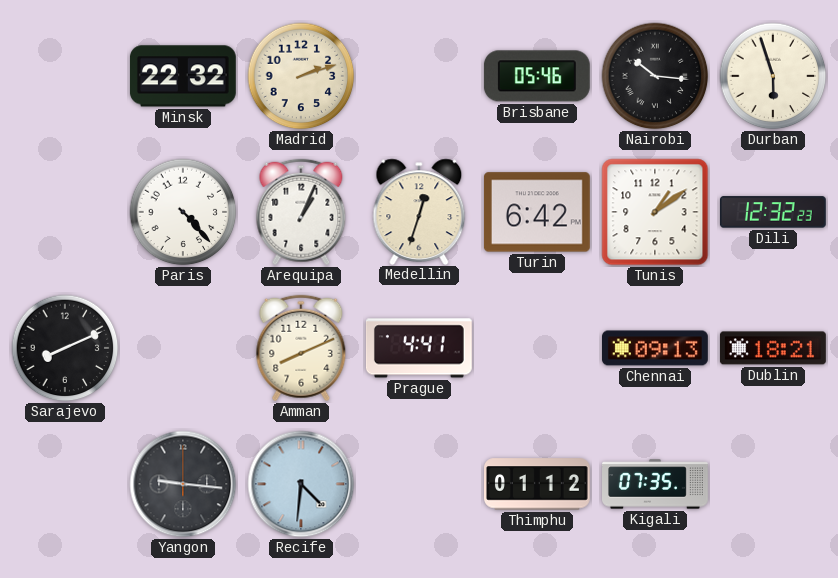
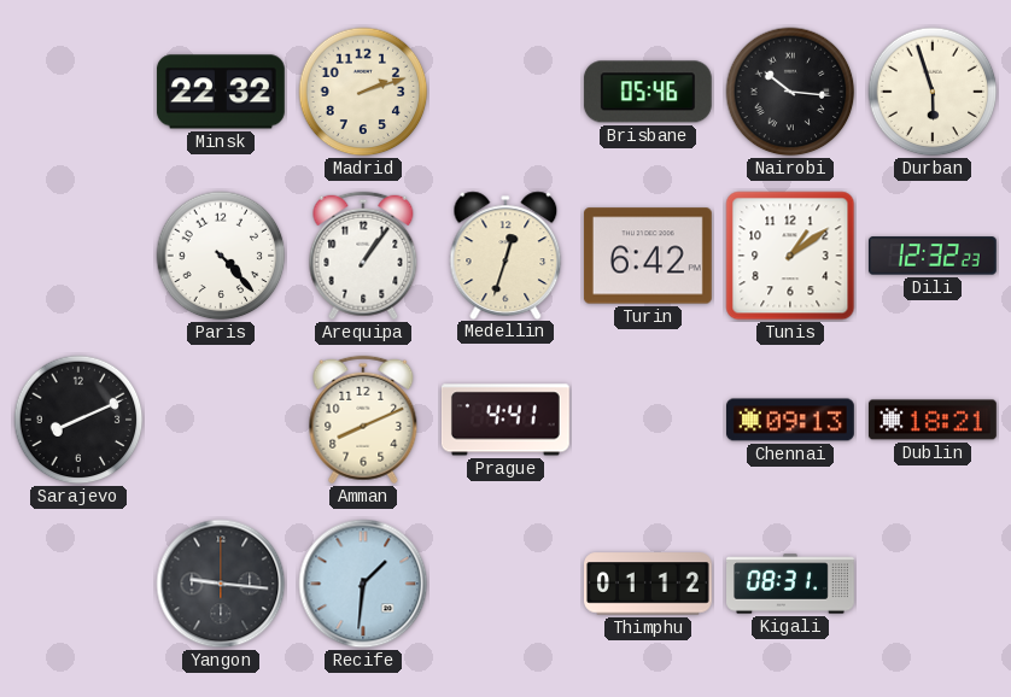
Arequipa: 1:04 -> 1:06
Recife: 4:31 -> 1:31
Kigali: 07:35 -> 08:31
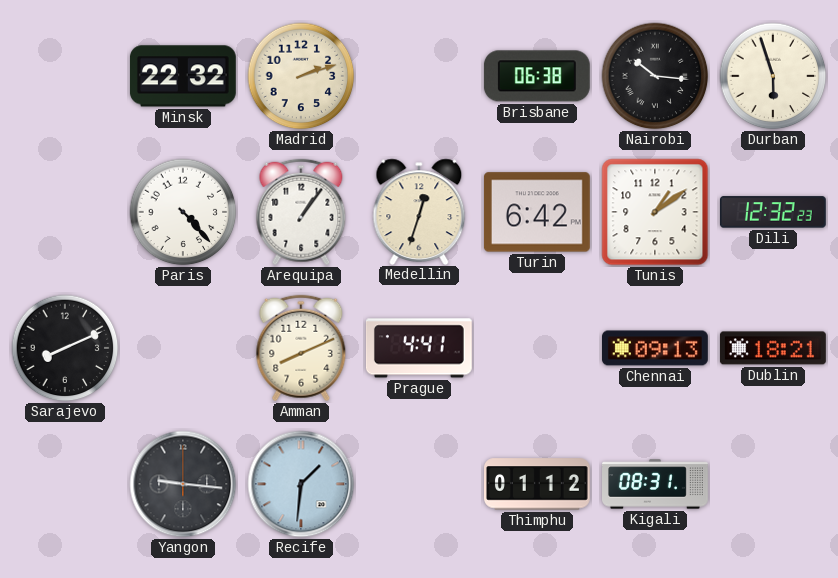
Brisbane: 05:46 -> 06:38
